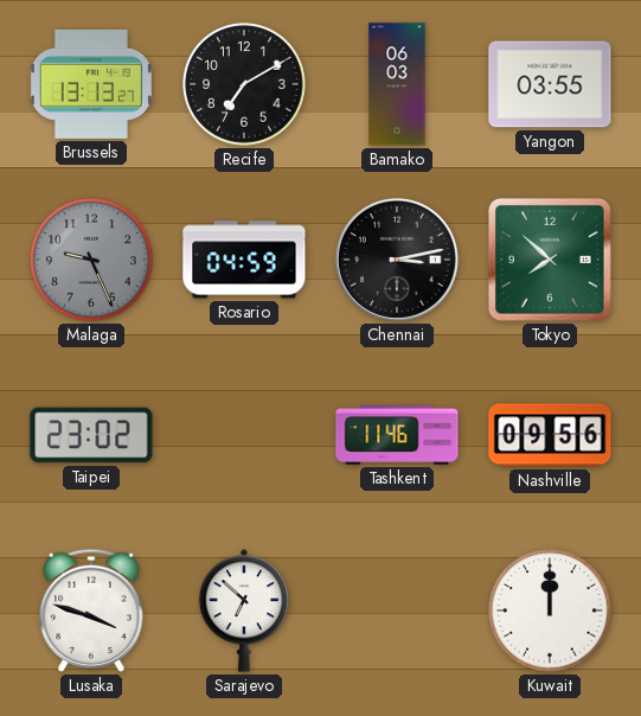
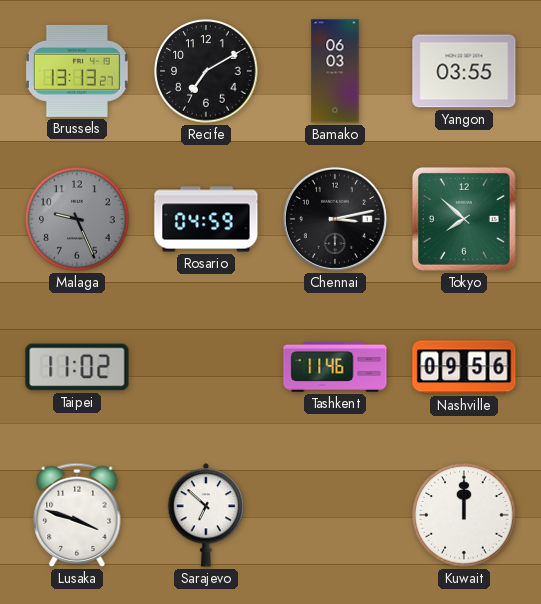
Taipei: 23:02 -> 11:02
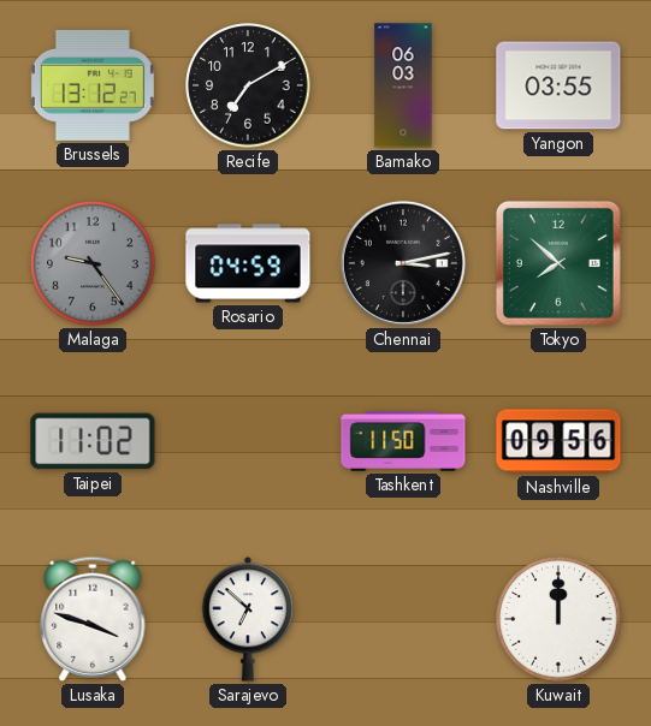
Brussels: 13:13 -> 13:12
Malaga: 9:26 -> 9:24
Tashkent: 11:46 -> 11:50
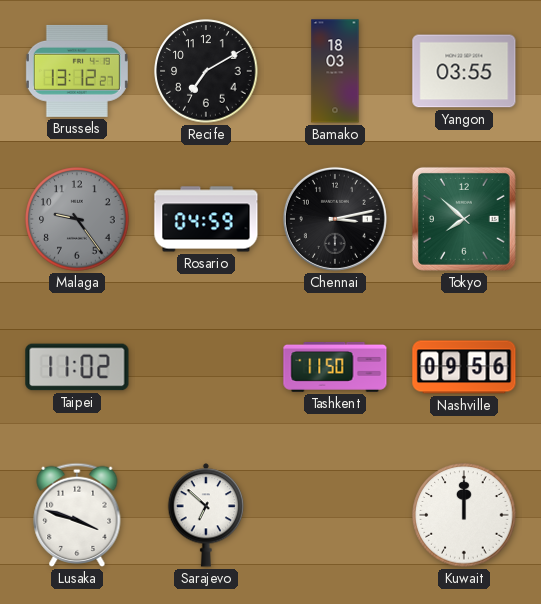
Bamako: 06:03 -> 18:03
